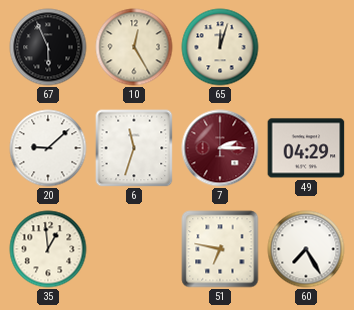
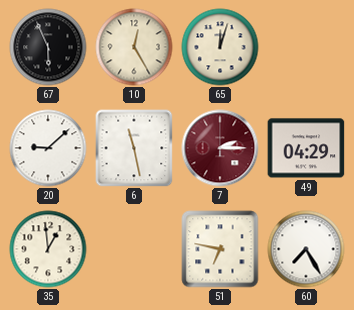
6: 11:33 -> 11:28
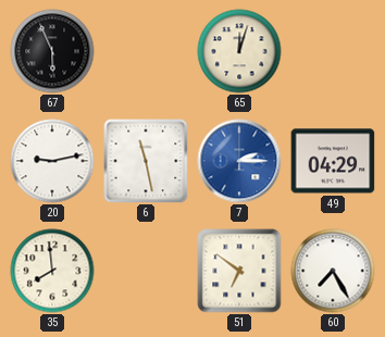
10: 12:25 -> none
20: 9:08 -> 9:13
7 dial: burgundy -> blue
35: 12:59 -> 7:59
51: 6:47 -> 6:51
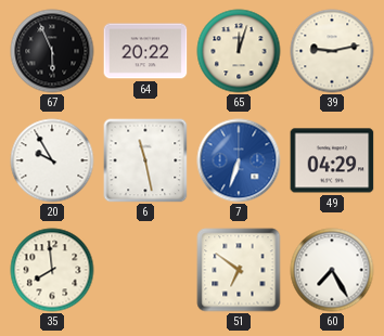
64: none -> 20:22
39: none -> 9:13
20: 9:13 -> 9:55
7: 2:15 -> 6:33
